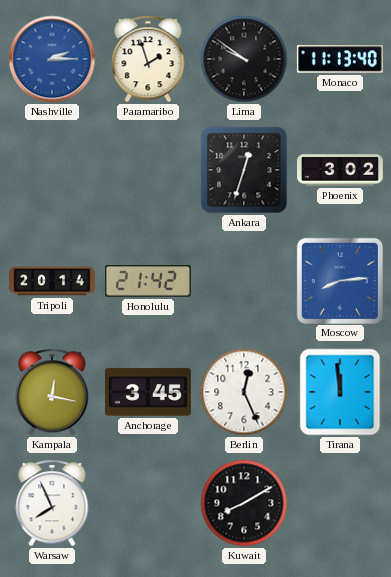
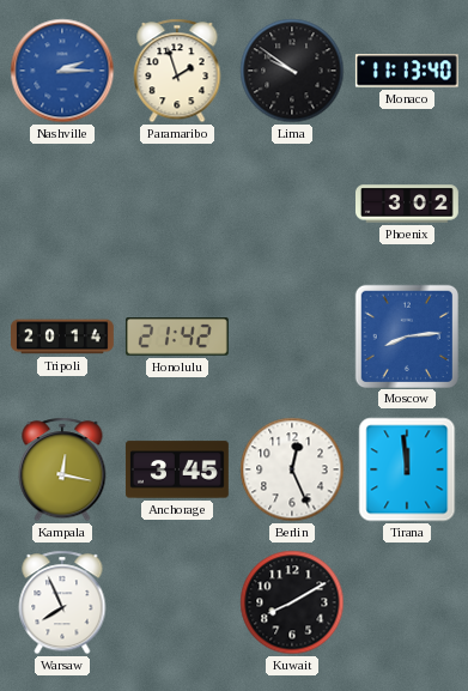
Ankara: 12:33 -> none
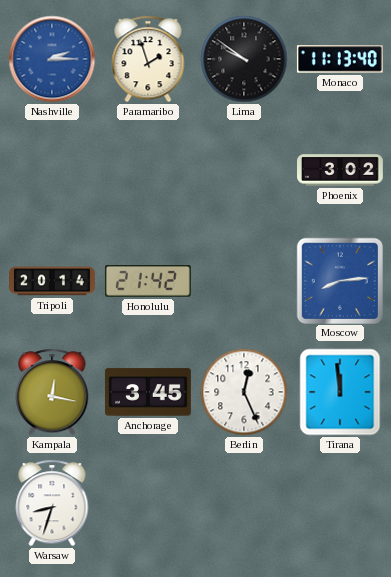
Warsaw: 7:56 -> 8:33
Kuwait: 8:10 -> none
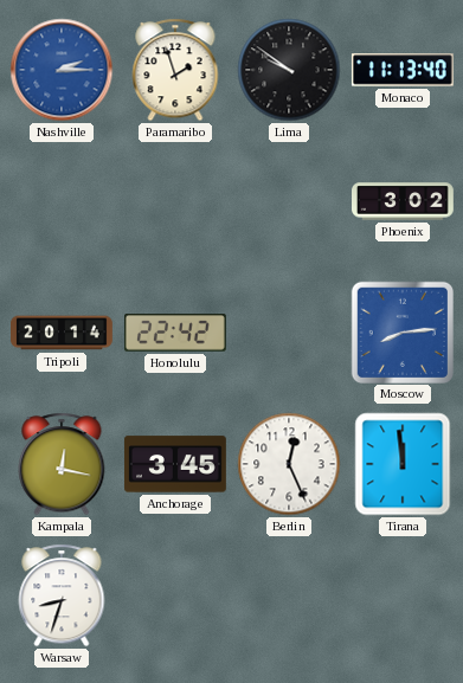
Honolulu: 21:42 -> 22:42
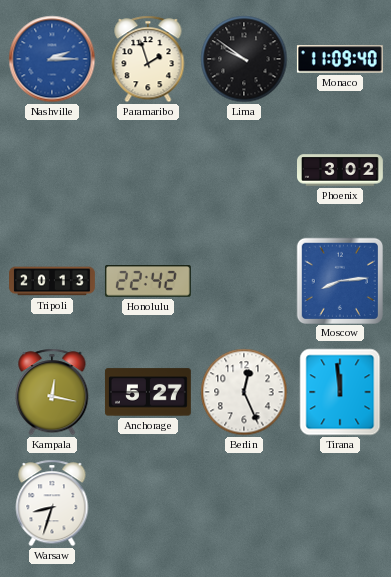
Monaco: 11:13 -> 11:09
Tripoli: 20:14 -> 20:13
Anchorage: 3:45 -> 5:27
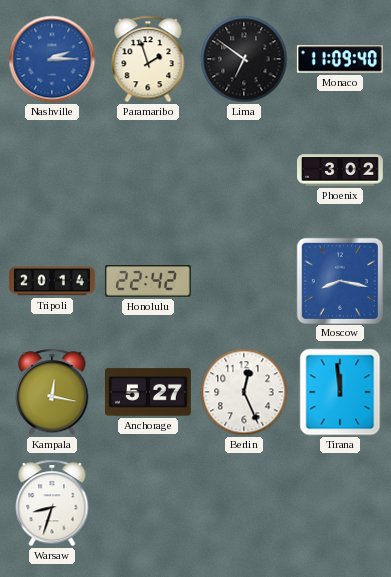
Lima: 9:51 -> 6:51
Tripoli: 20:13 -> 20:14
Moscow: 8:14 -> 8:17
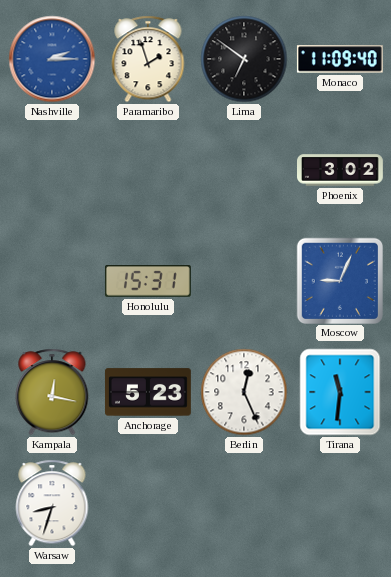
Tripoli: 20:14 -> none
Honolulu: 22:42 -> 15:31
Moscow: 8:17 -> 9:04
Anchorage: 5:27 -> 5:23
Tirana: 11:59 -> 11:31
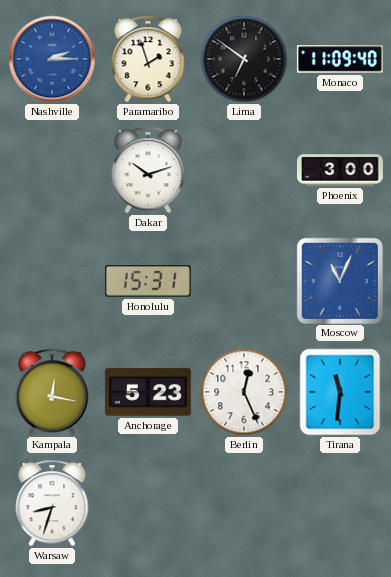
Dakar: none -> 10:12
Phoenix: 3:02 -> 3:00
Moscow: 9:04 -> 11:04
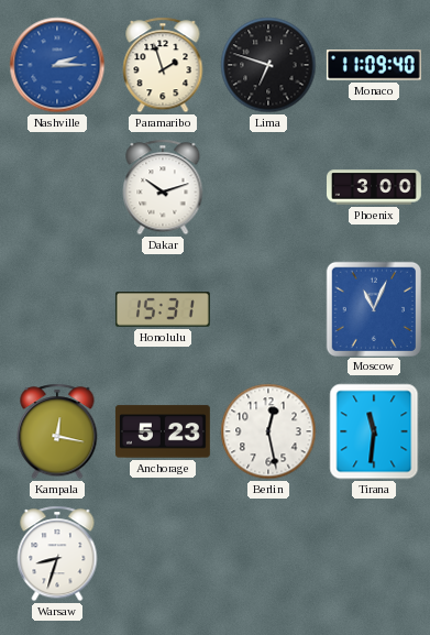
Lima: 6:51 -> 6:48
Berlin: 12:26 -> 12:28
